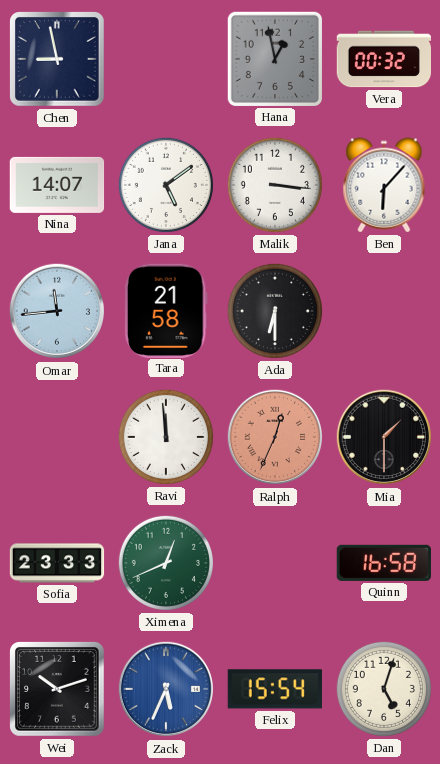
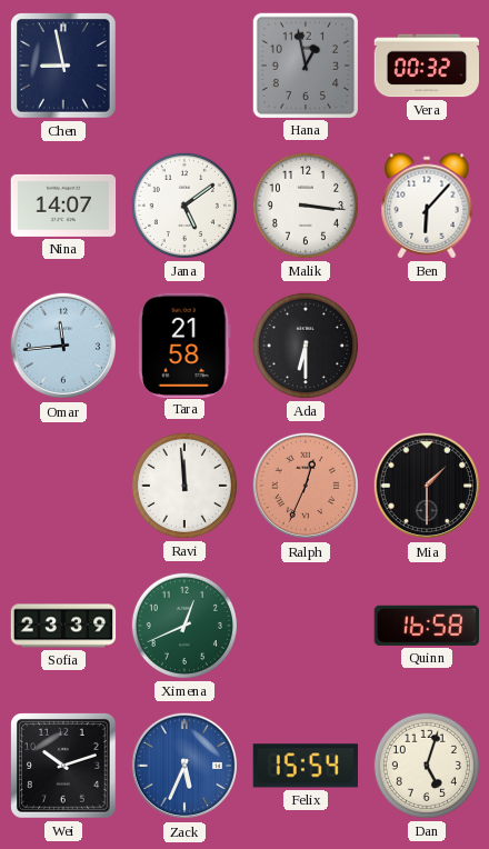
Sofia: 23:33 -> 23:39
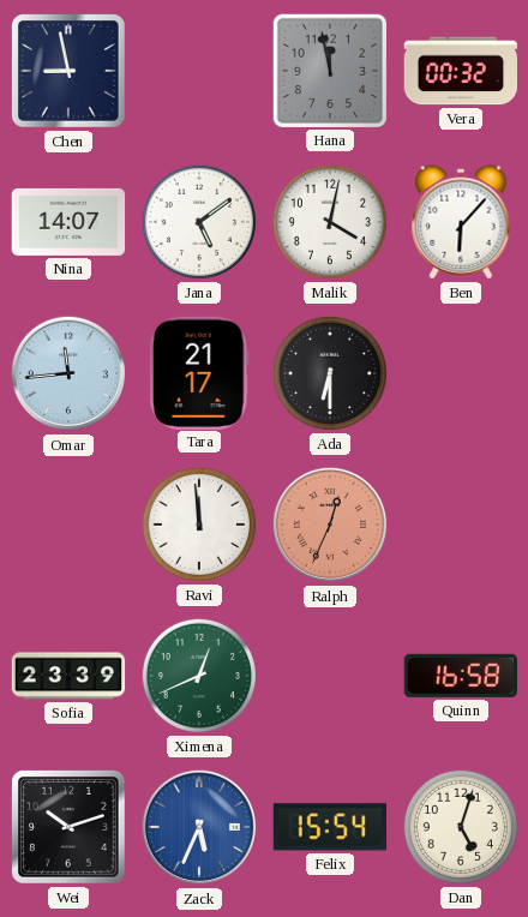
Hana: 12:58 -> 11:58
Malik: 3:16 -> 4:02
Tara: 21:58 -> 21:17
Mia: 1:30 -> none
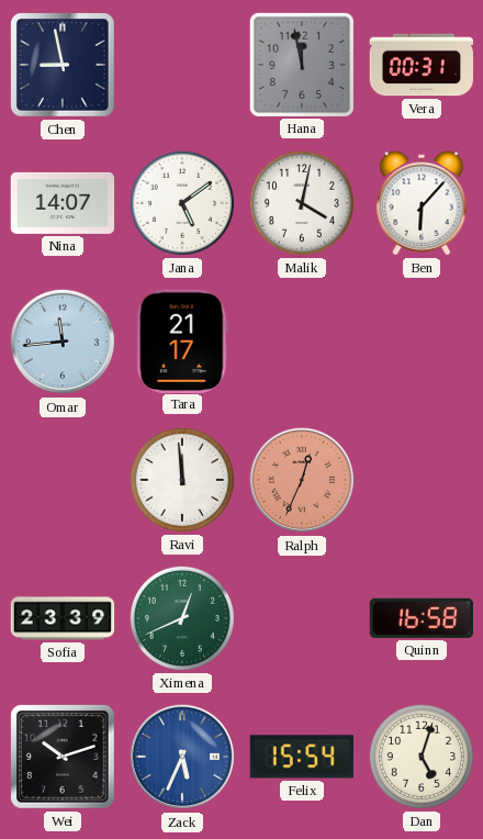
Vera: 00:32 -> 00:31
Ada: 6:30 -> none
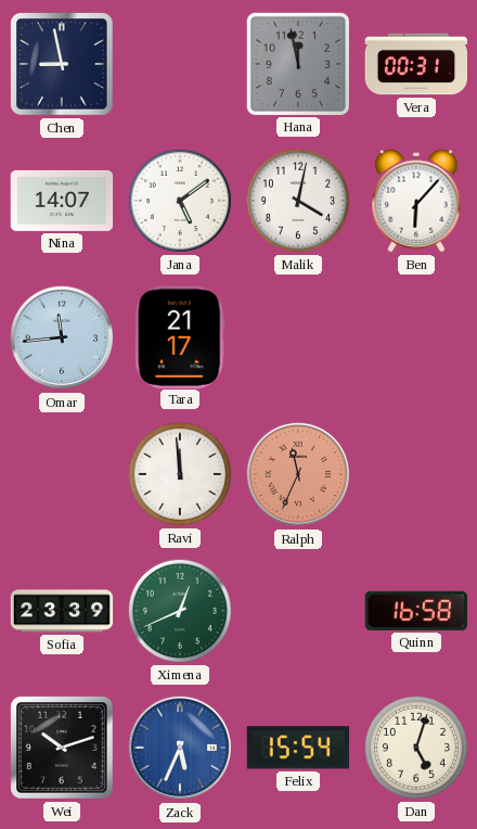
Ralph: 12:34 -> 11:34
